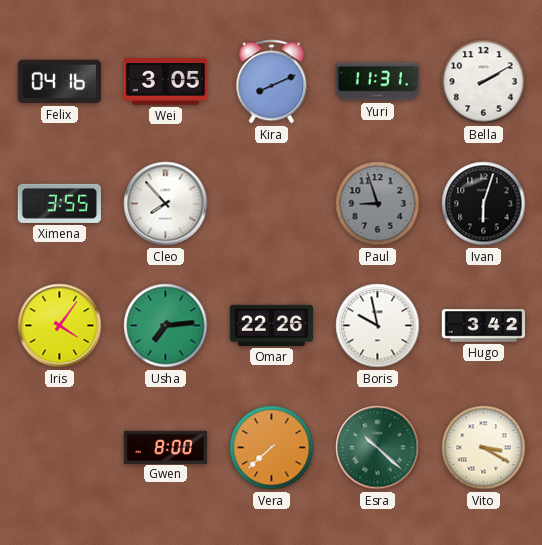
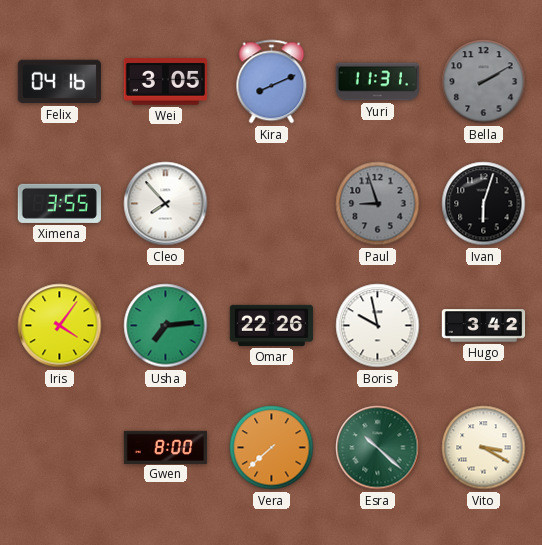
Bella dial: white -> grey
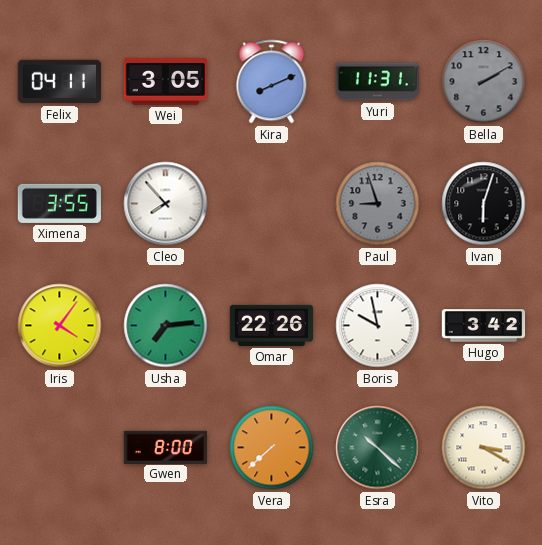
Felix: 04:16 -> 04:11
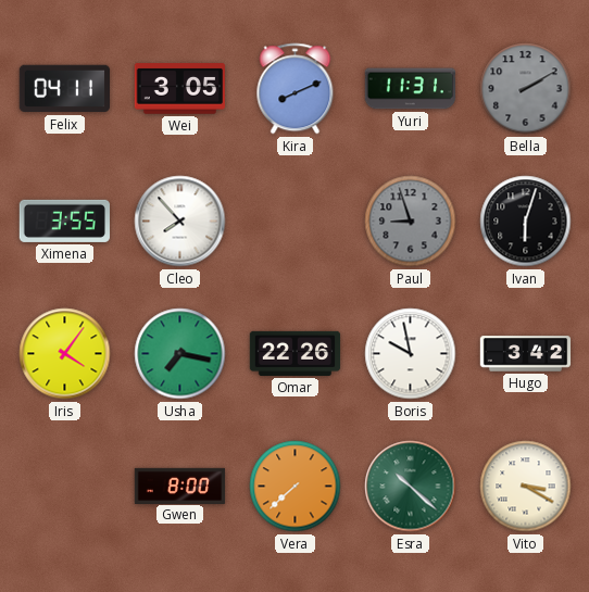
Usha: 7:14 -> 7:17
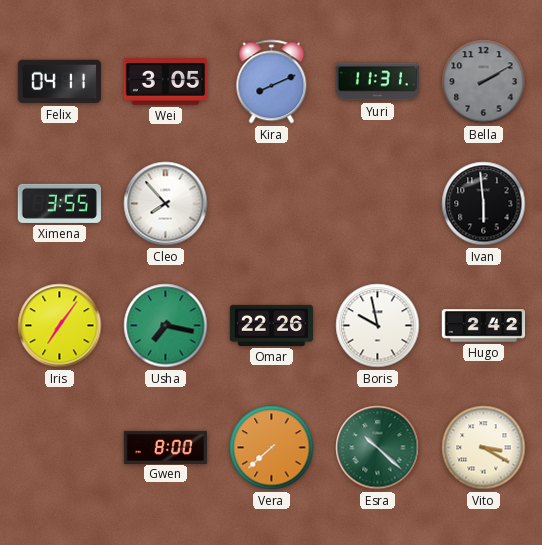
Paul: 8:57 -> none
Ivan: 6:03 -> 5:59
Iris: 4:06 -> 7:06
Hugo: 3:42 -> 2:42
